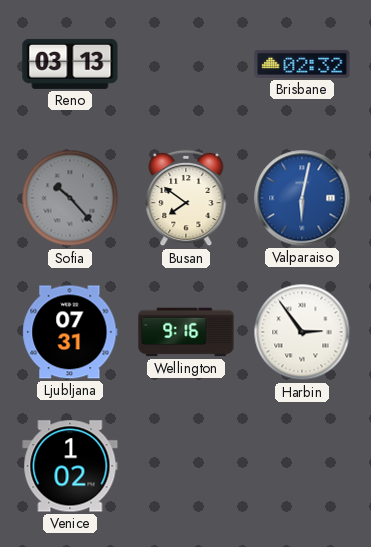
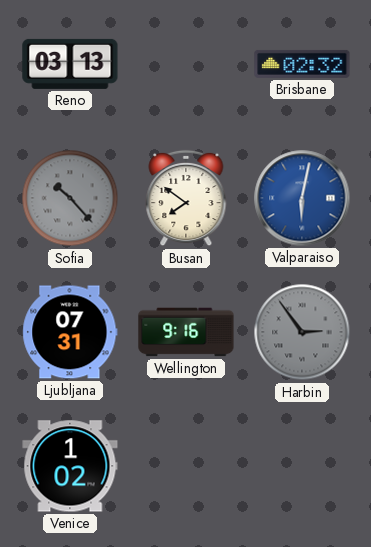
Harbin dial: white -> grey
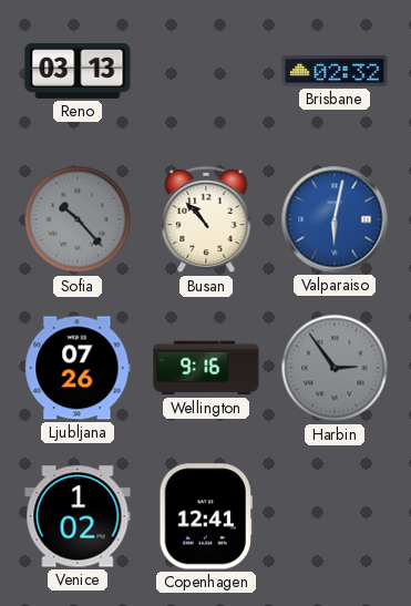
Busan: 7:51 -> 10:53
Ljubljana: 07:31 -> 07:26
Copenhagen: none -> 12:41
